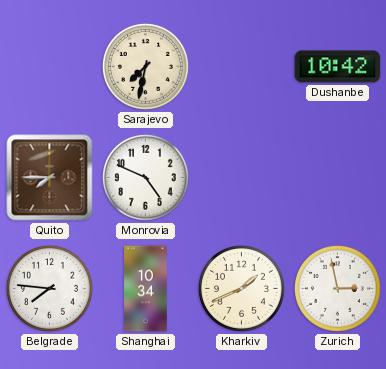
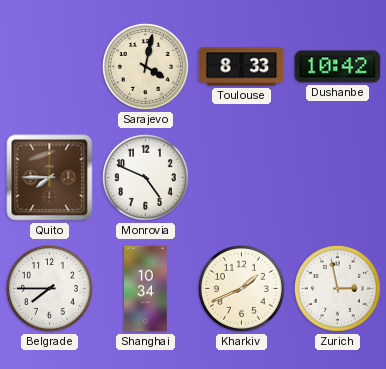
Sarajevo: 7:32 -> 4:02
Toulouse: none -> 8:33
Belgrade: 7:46 -> 7:45
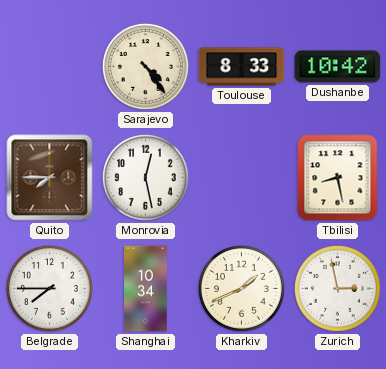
Sarajevo: 4:02 -> 4:24
Monrovia: 4:49 -> 12:28
Tbilisi: none -> 8:28
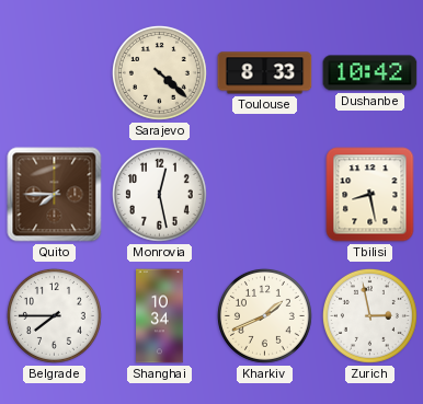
Sarajevo: 4:24 -> 4:22
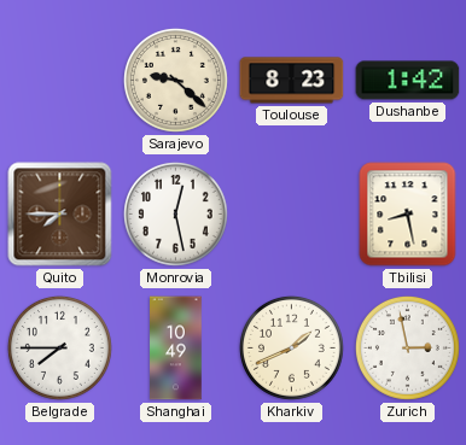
Sarajevo: 4:22 -> 9:22
Toulouse: 8:33 -> 8:23
Dushanbe: 10:42 -> 1:42
Shanghai: 10:34 -> 10:49
